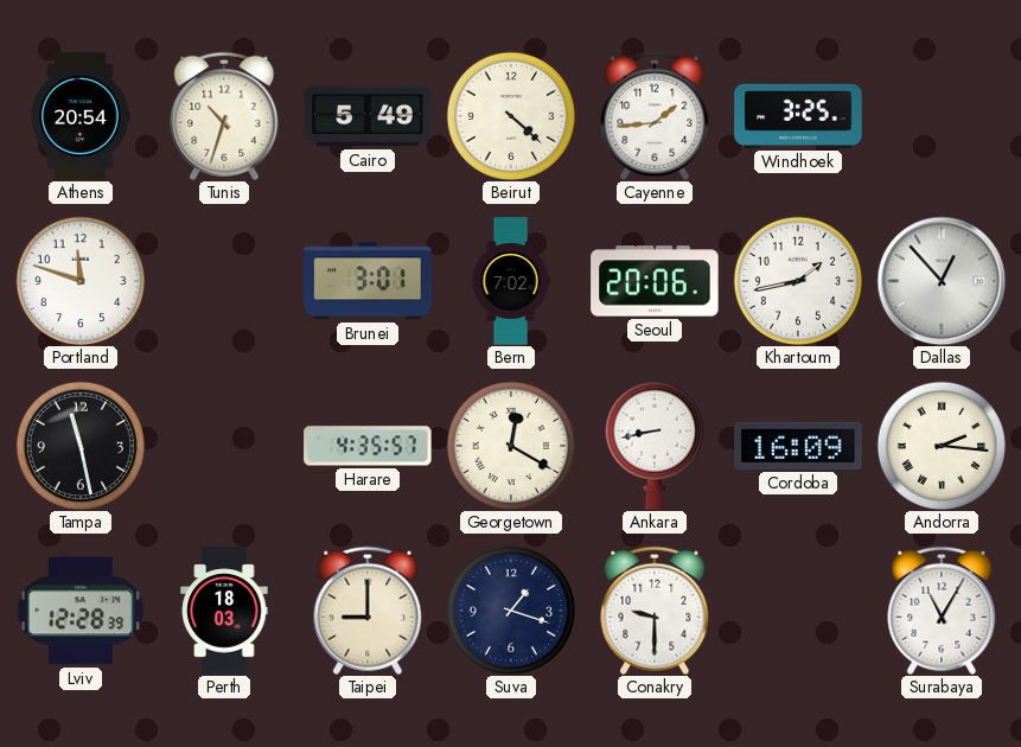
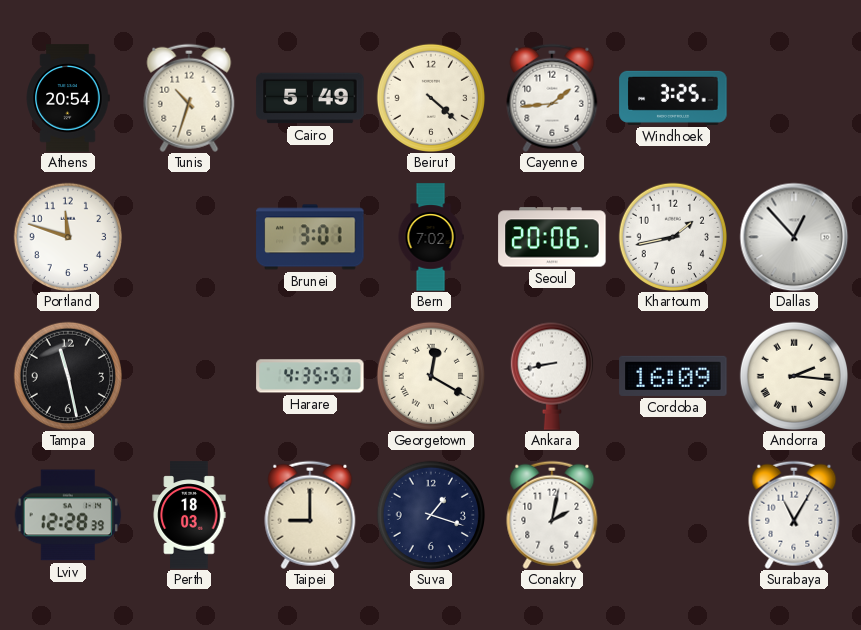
Conakry: 9:30 -> 2:02
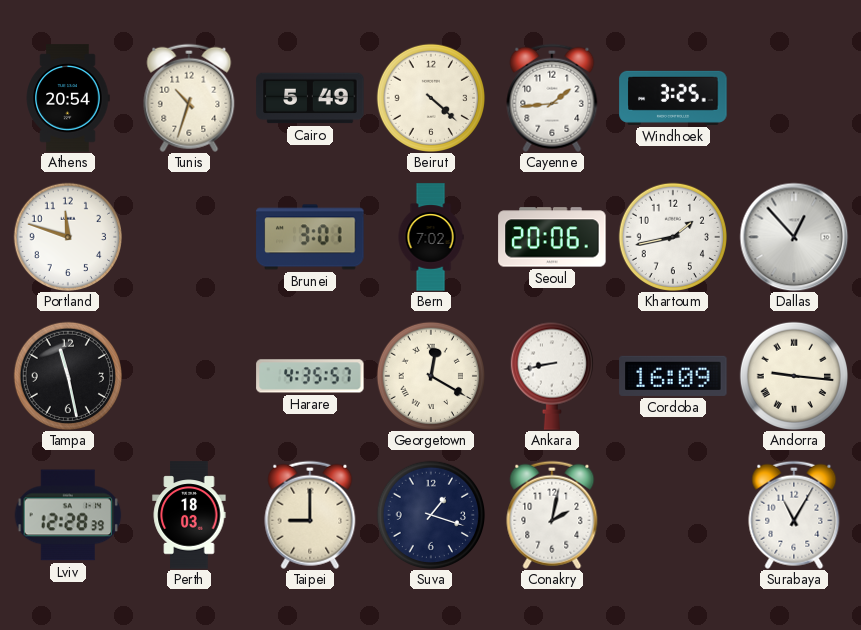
Andorra: 2:16 -> 9:16
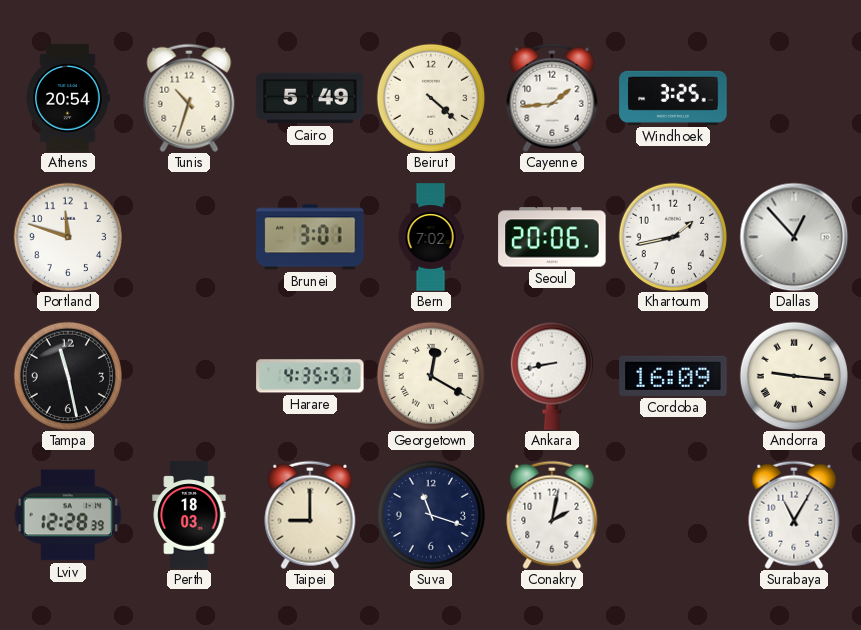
Suva: 1:18 -> 11:18
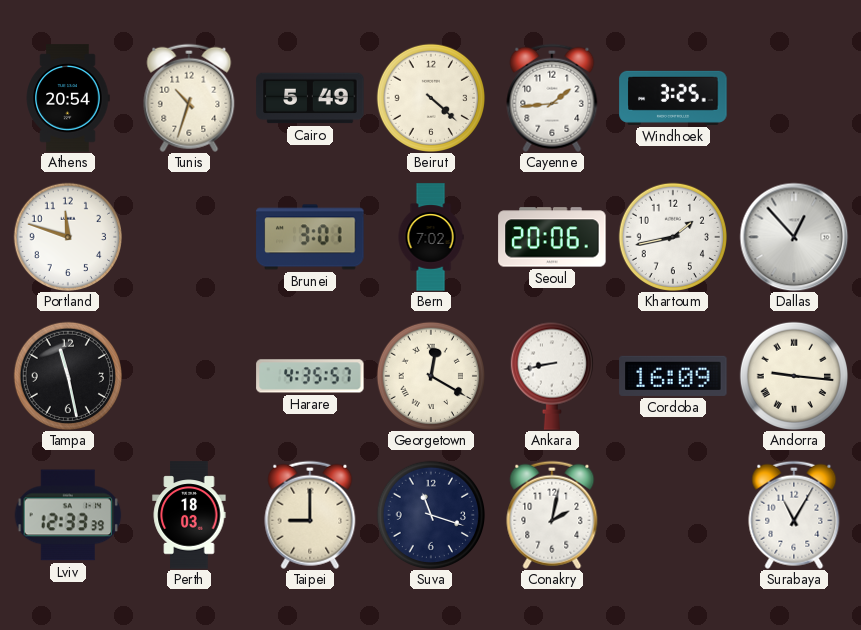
Lviv: 12:28 -> 12:33
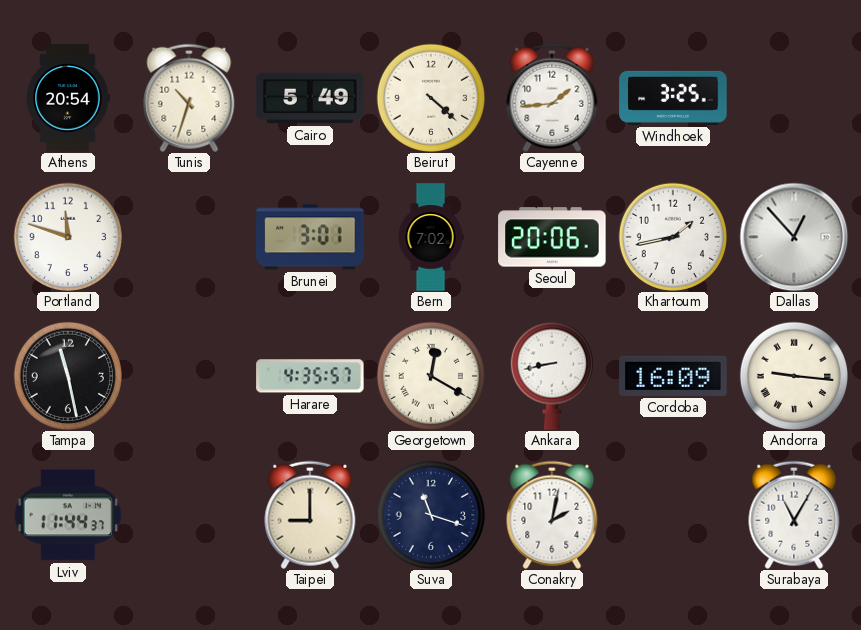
Lviv: 12:33 -> 11:44
Perth: 18:03 -> none
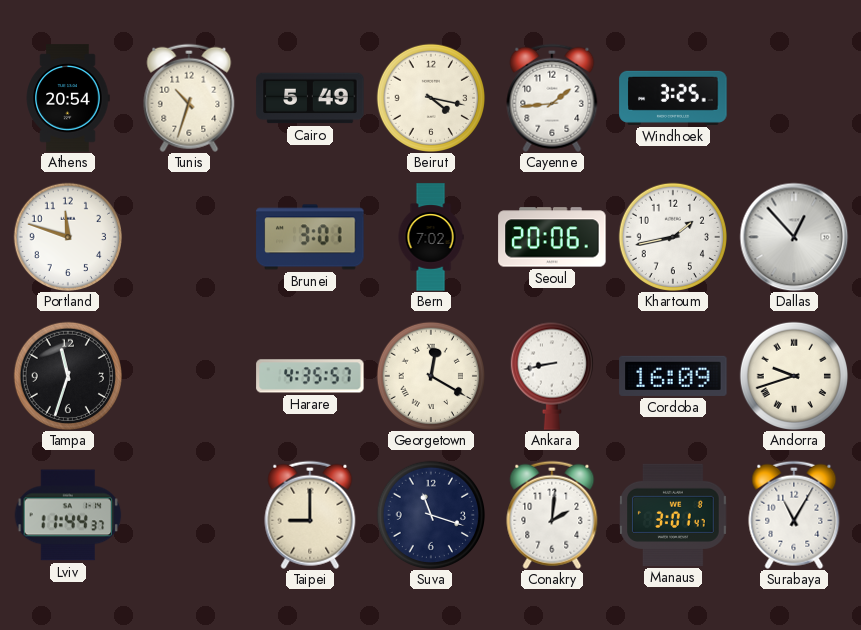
Beirut: 4:22 -> 4:17
Tampa: 11:28 -> 11:33
Andorra: 9:16 -> 9:42
Conakry: 2:02 -> 2:01
Manaus: none -> 3:01
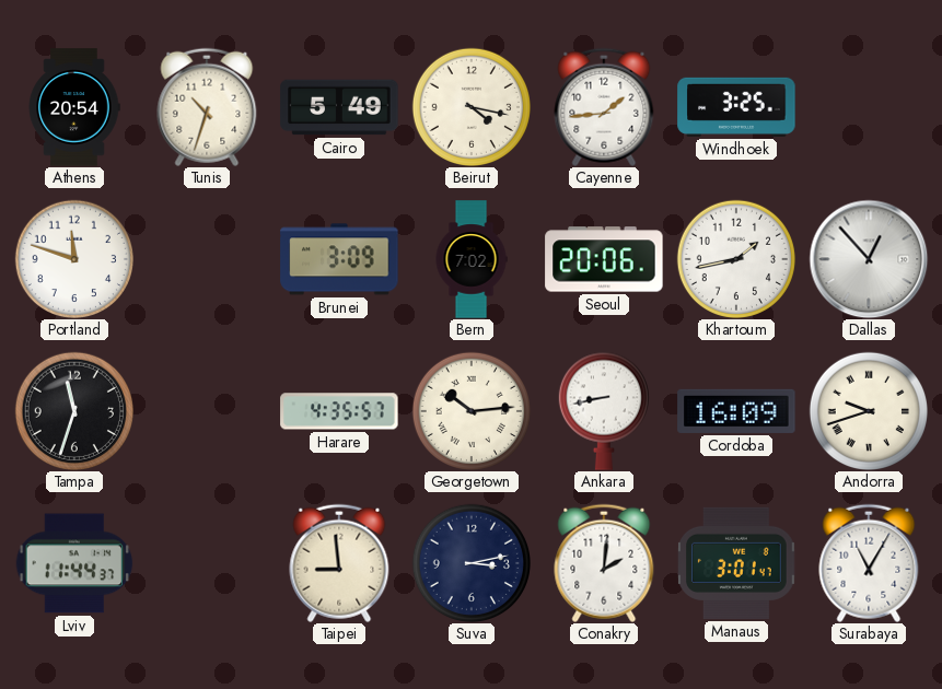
Brunei: 3:01 -> 3:09
Georgetown: 12:20 -> 10:14
Taipei: 9:00 -> 8:59
Suva: 11:18 -> 3:13
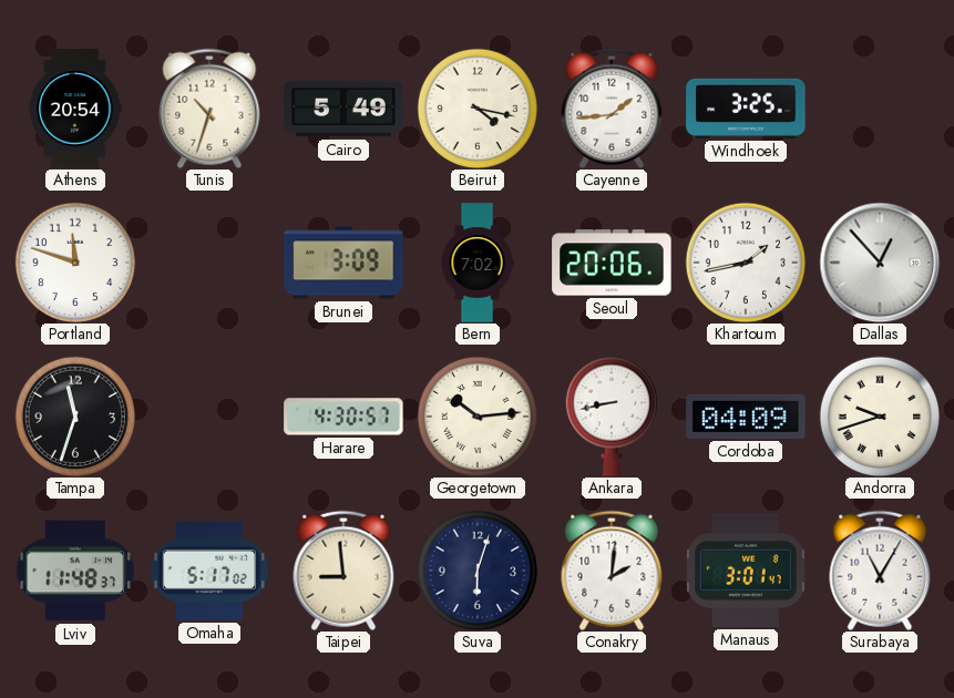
Harare: 4:35 -> 4:30
Cordoba: 16:09 -> 04:09
Lviv: 11:44 -> 11:48
Omaha: none -> 5:17
Suva: 3:13 -> 6:03
